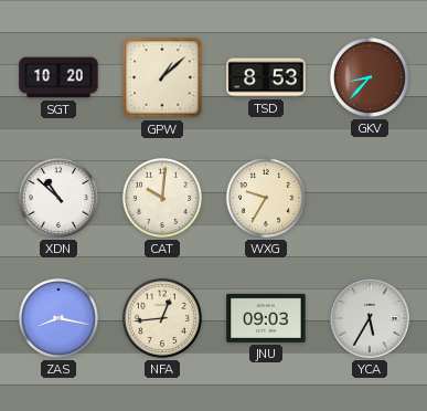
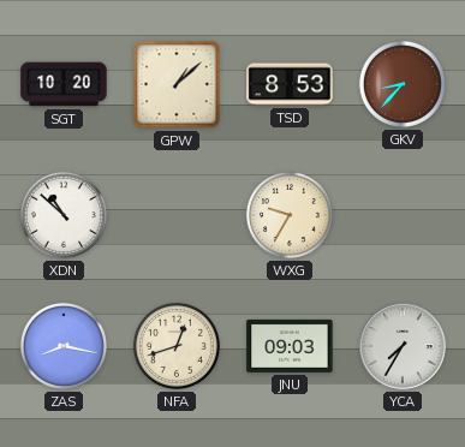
CAT: 10:01 -> none
NFA: 12:44 -> 12:42
YCA: 5:35 -> 7:35
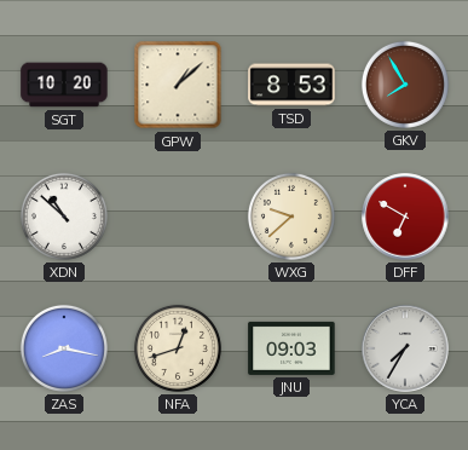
GKV: 8:37 -> 7:55
WXG: 9:35 -> 9:38
DFF: none -> 6:50
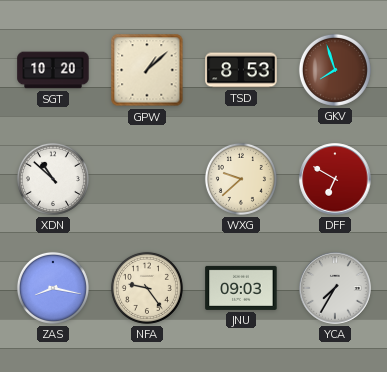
GKV: 7:55 -> 7:57
NFA: 12:42 -> 9:24
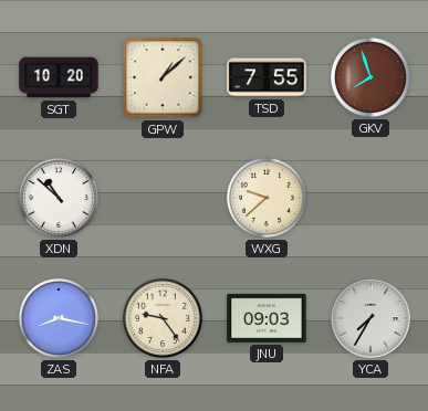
TSD: 8:53 -> 7:55
DFF: 6:50 -> none
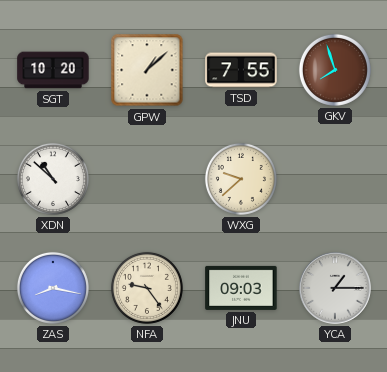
YCA: 7:35 -> 1:15
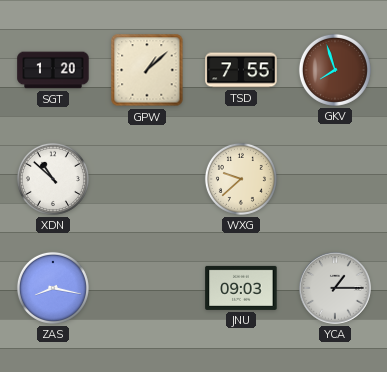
SGT: 10:20 -> 1:20
NFA: 9:24 -> none
